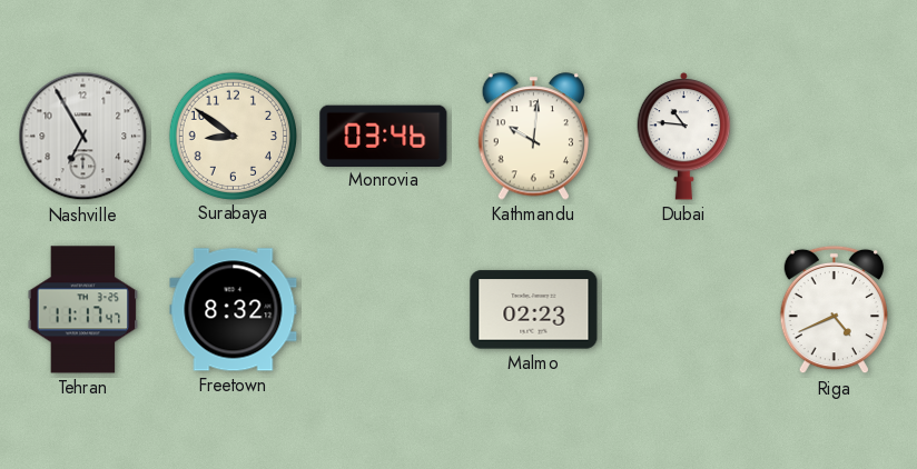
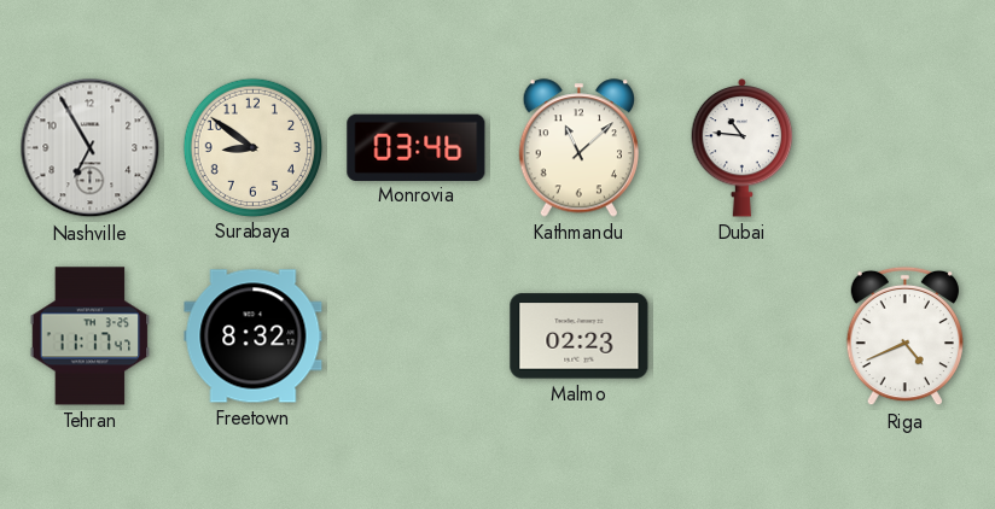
Kathmandu: 10:01 -> 11:08
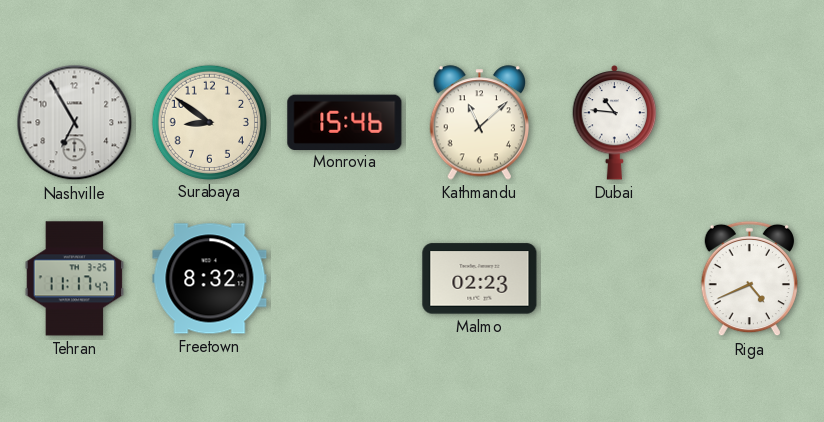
Monrovia: 03:46 -> 15:46
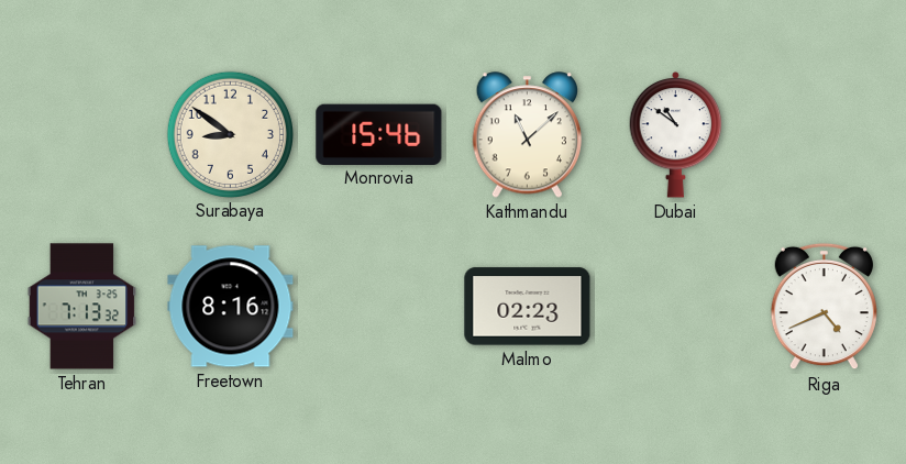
Nashville: 6:55 -> none
Dubai: 10:46 -> 10:51
Tehran: 11:17 -> 7:13
Freetown: 8:32 -> 8:16
